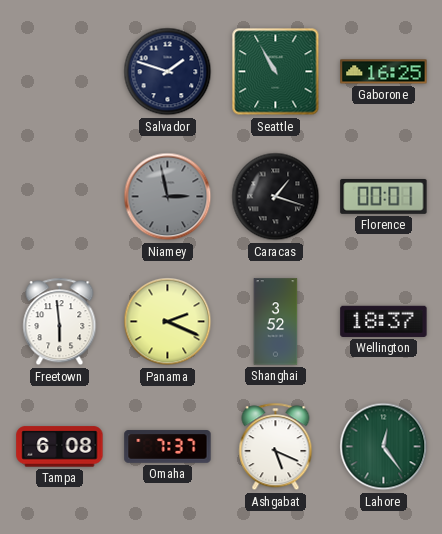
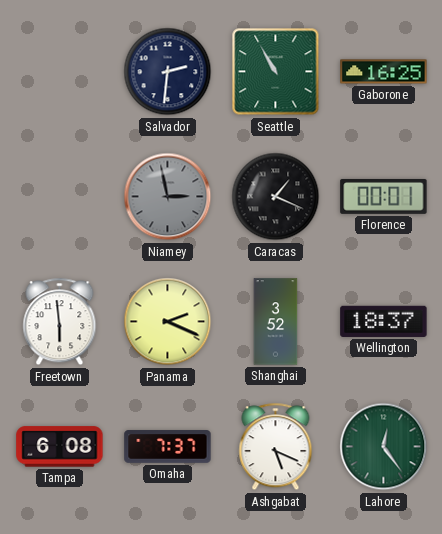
Salvador: 1:48 -> 2:31
Caracas: 1:18 -> 1:19
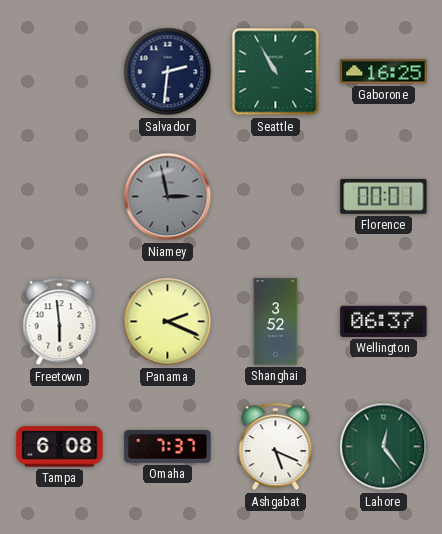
Caracas: 1:19 -> none
Wellington: 18:37 -> 06:37
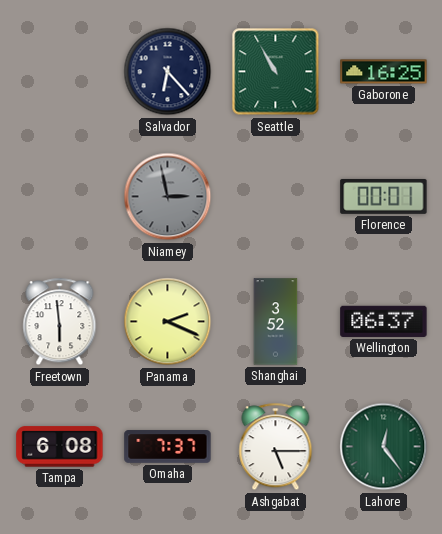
Salvador: 2:31 -> 6:23
Ashgabat: 5:19 -> 5:15
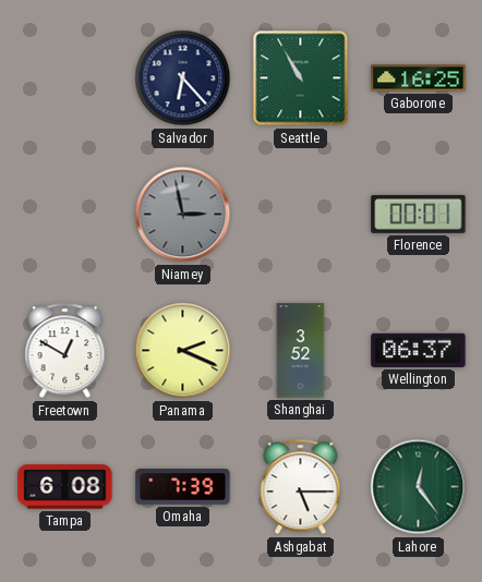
Freetown: 5:59 -> 12:50
Omaha: 7:37 -> 7:39
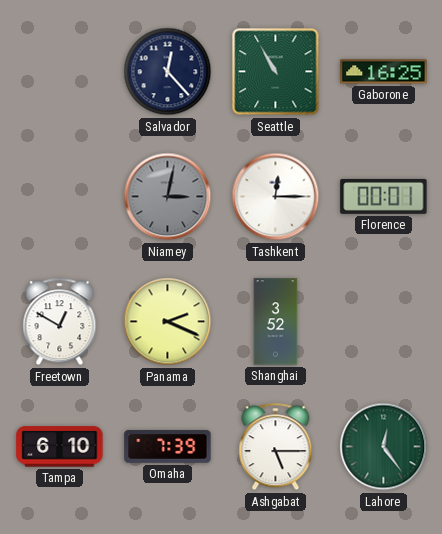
Salvador: 6:23 -> 12:23
Niamey: 2:58 -> 3:02
Tashkent: none -> 12:15
Wellington: 06:37 -> none
Tampa: 6:08 -> 6:10
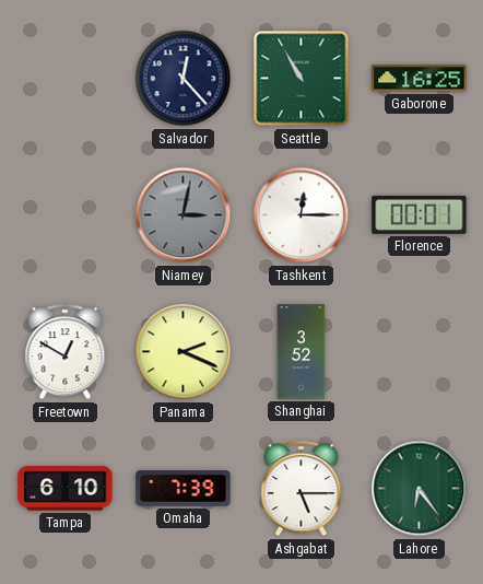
Lahore: 12:24 -> 6:24
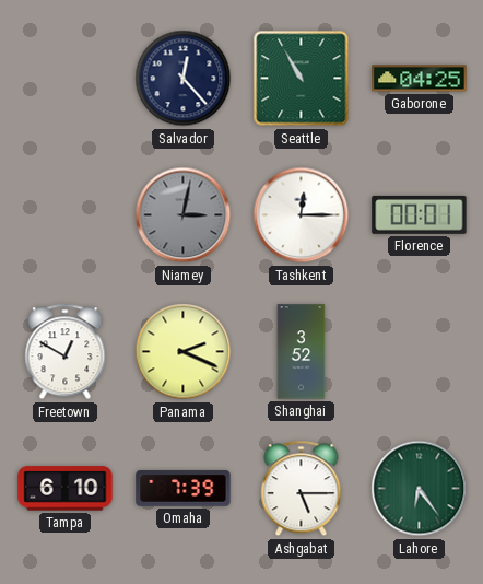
Gaborone: 16:25 -> 04:25
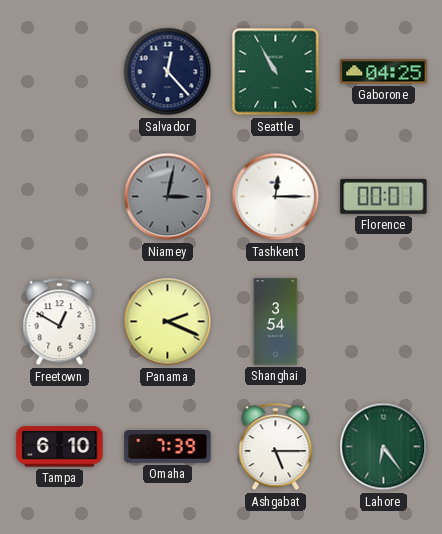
Shanghai: 3:52 -> 3:54
